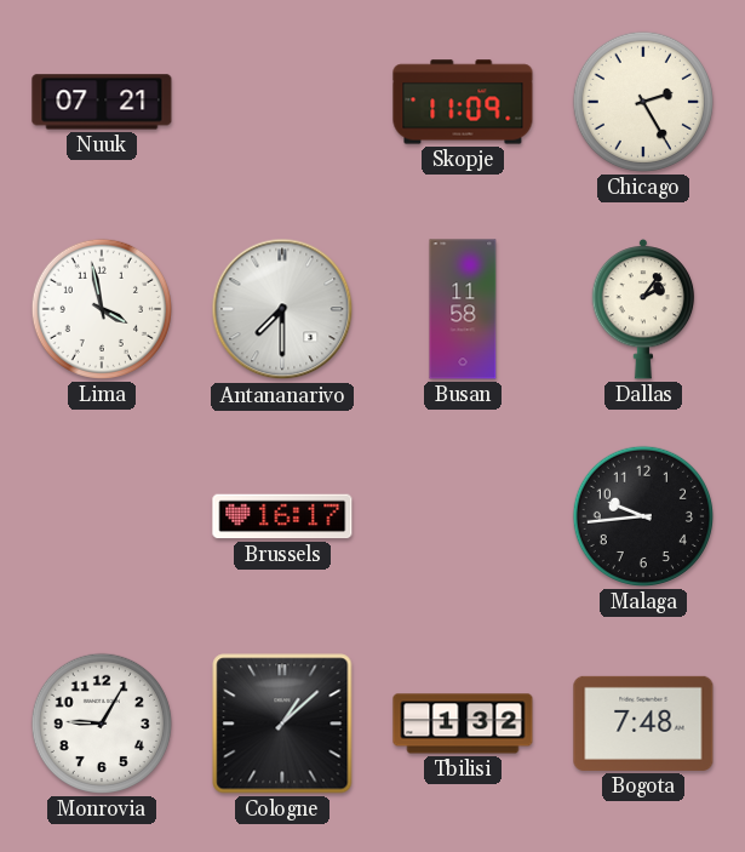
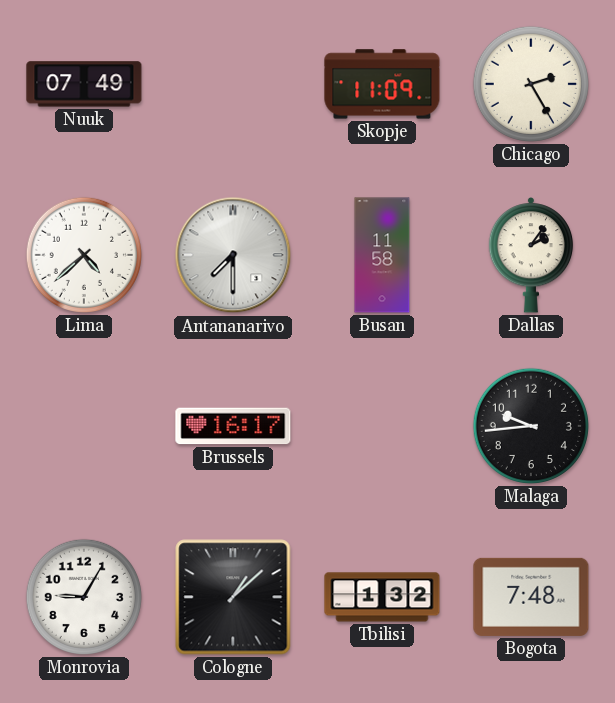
Nuuk: 07:21 -> 07:49
Lima: 3:58 -> 4:38
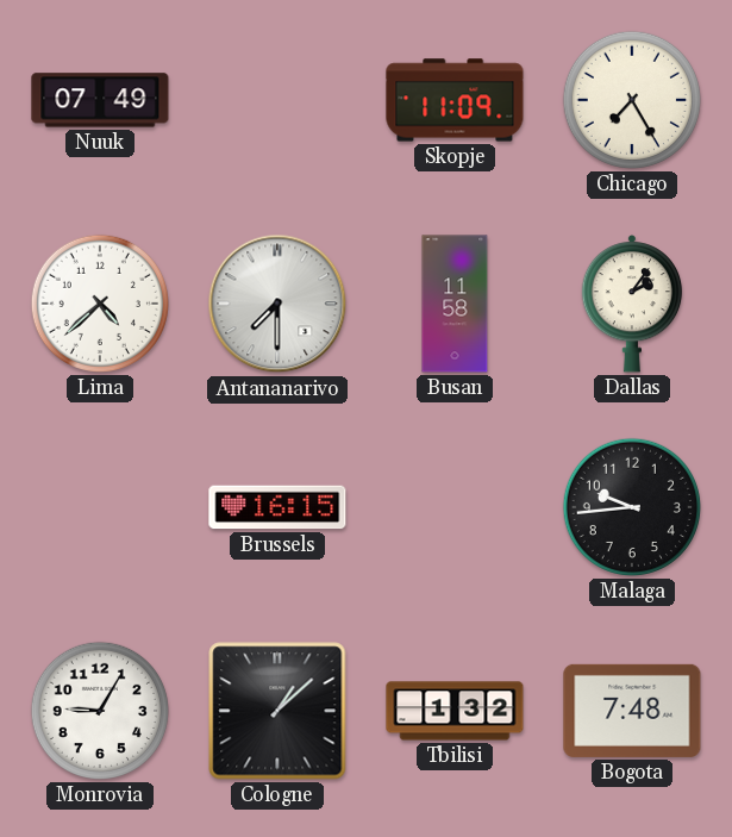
Chicago: 2:25 -> 7:25
Brussels: 16:17 -> 16:15
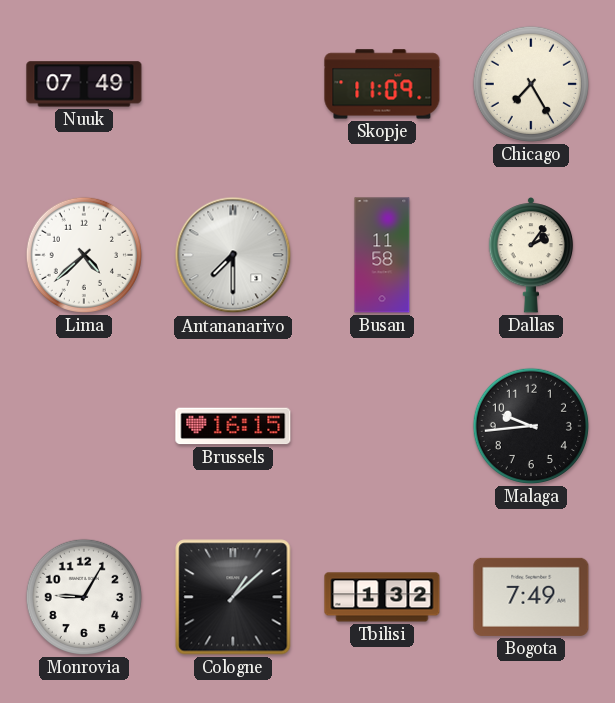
Bogota: 7:48 -> 7:49
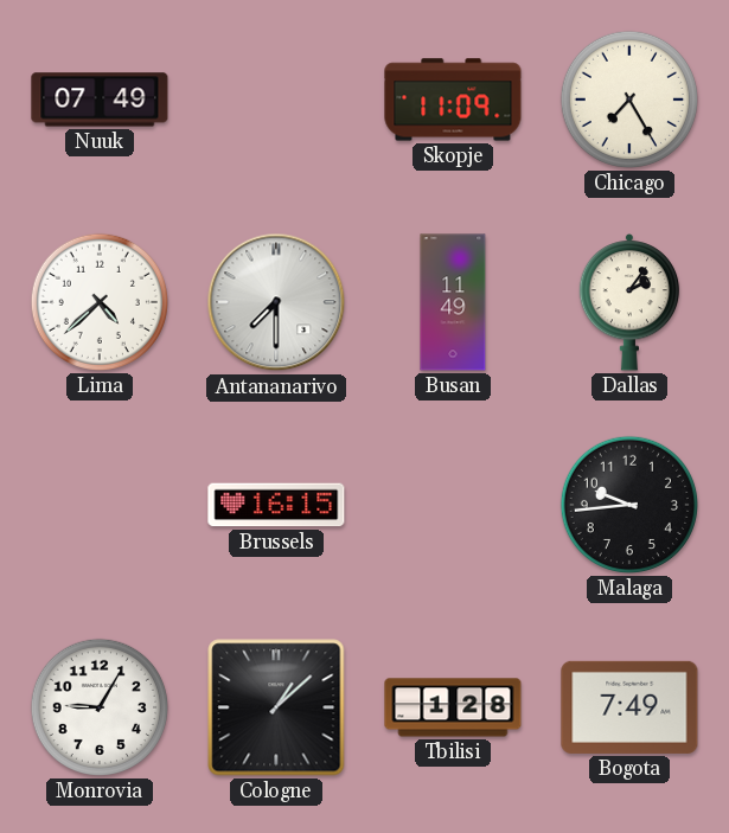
Busan: 11:58 -> 11:49
Tbilisi: 1:32 -> 1:28
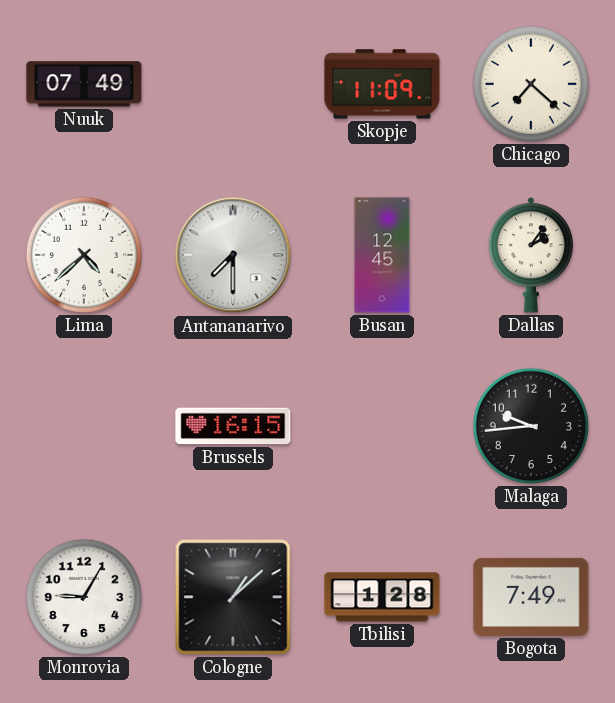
Chicago: 7:25 -> 7:22
Busan: 11:49 -> 12:45
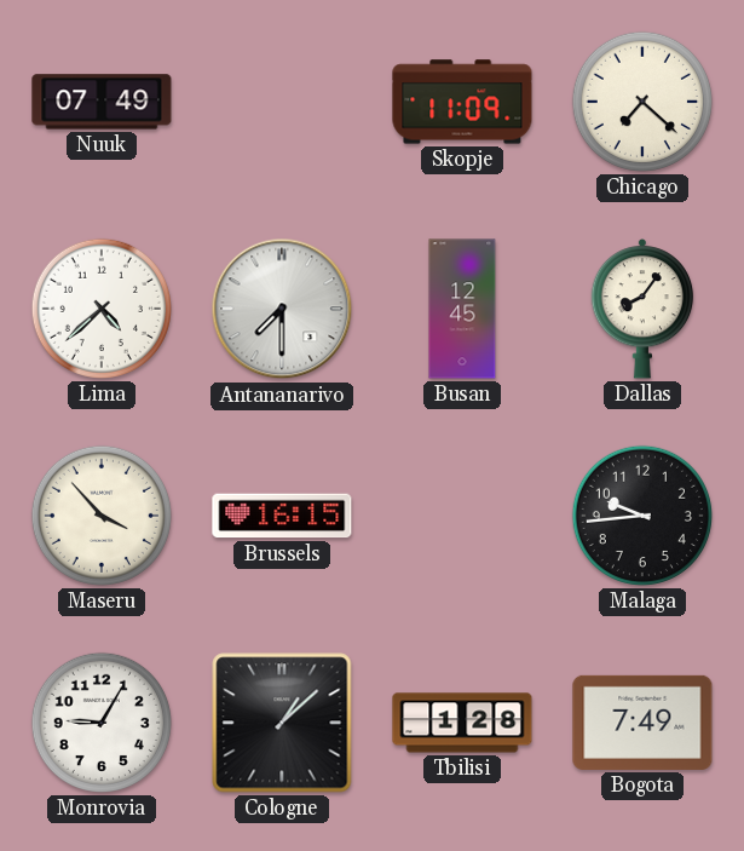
Dallas: 2:06 -> 8:06
Maseru: none -> 3:53
